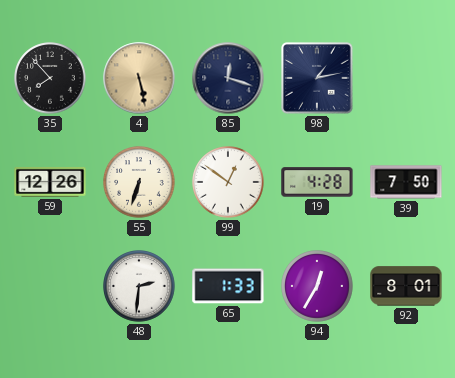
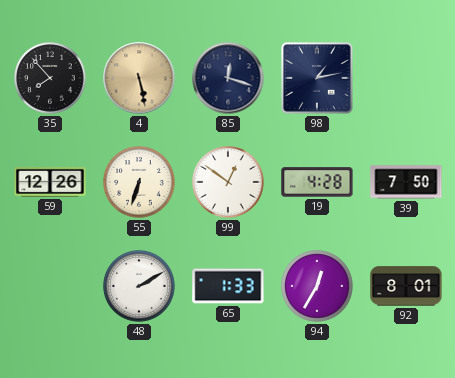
48: 2:31 -> 2:10
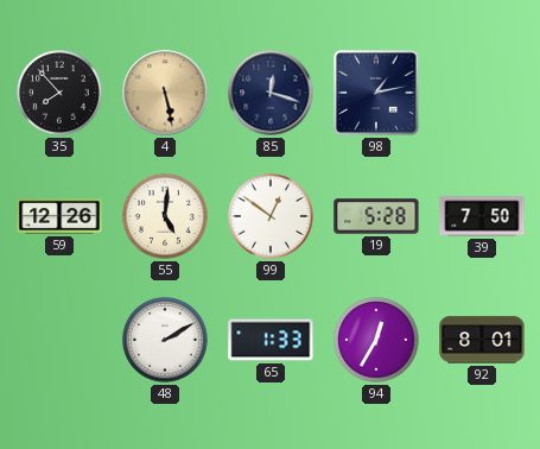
55: 6:33 -> 5:01
19: 4:28 -> 5:28
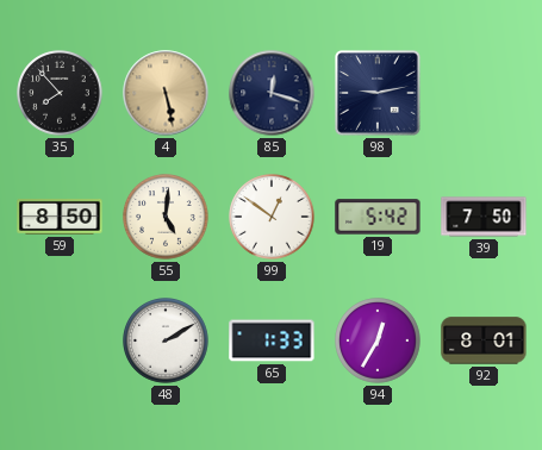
98: 1:13 -> 9:13
59: 12:26 -> 8:50
19: 5:28 -> 5:42
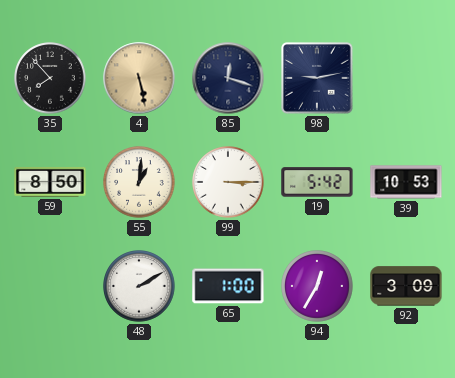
55: 5:01 -> 1:01
99: 12:51 -> 3:15
39: 7:50 -> 10:53
65: 1:33 -> 1:00
92: 8:01 -> 3:09
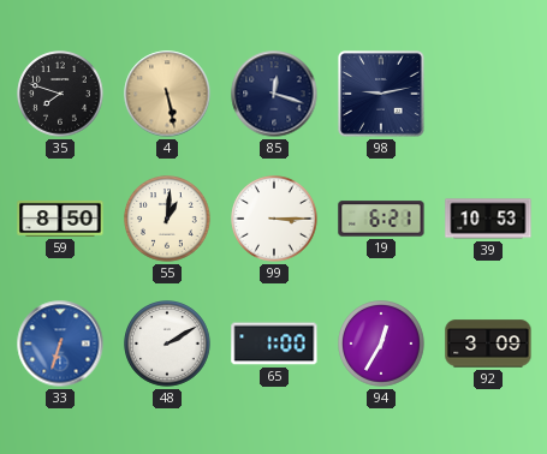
35: 7:53 -> 7:48
19: 5:42 -> 6:21
33: none -> 6:33
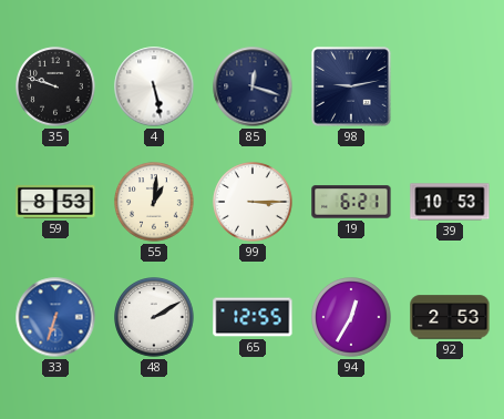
35: 7:48 -> 9:48
4 dial: champagne -> white
59: 8:50 -> 8:53
65: 1:00 -> 12:55
92: 3:09 -> 2:53
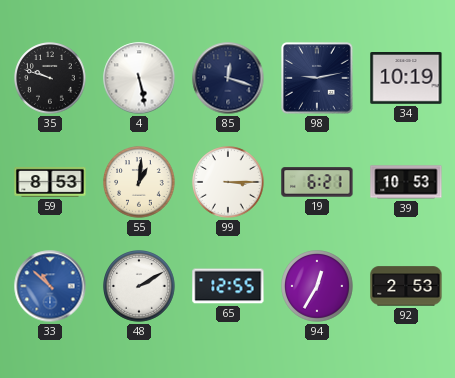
34: none -> 10:19
33: 6:33 -> 10:52
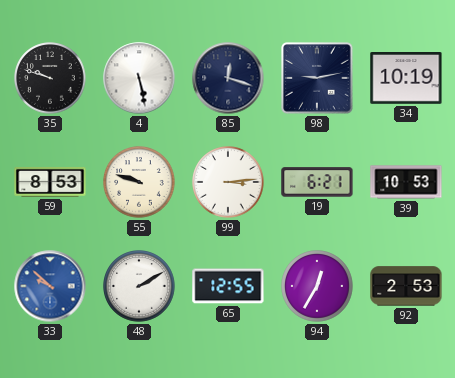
55: 1:01 -> 9:48
99: 3:15 -> 3:14
33: 10:52 -> 9:52
